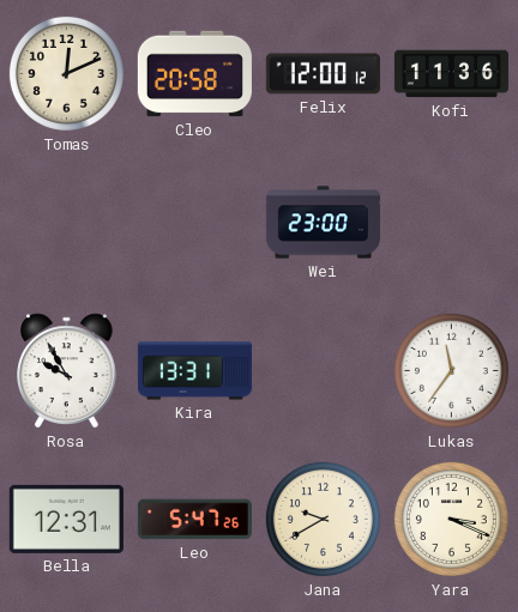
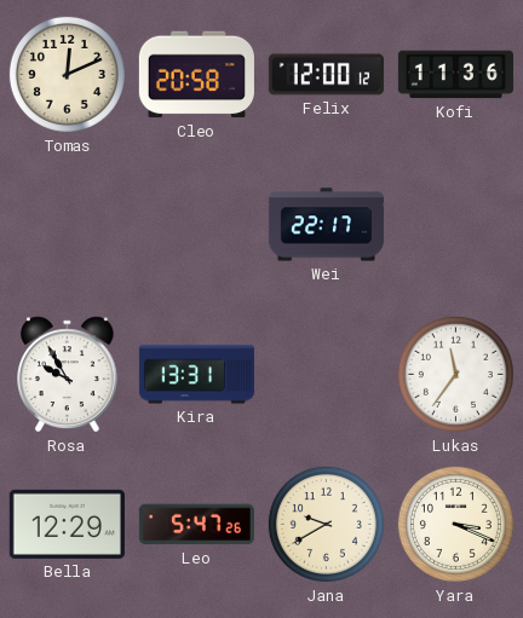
Wei: 23:00 -> 22:17
Bella: 12:31 -> 12:29
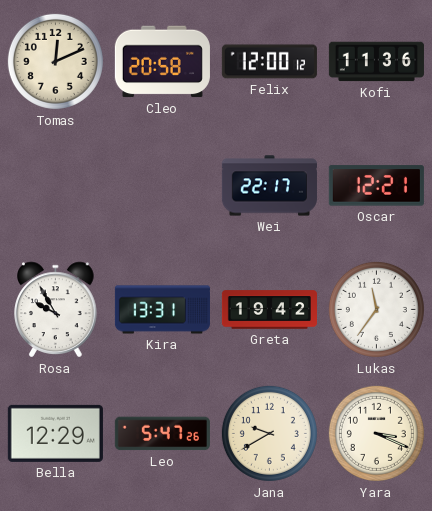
Oscar: none -> 12:21
Greta: none -> 19:42
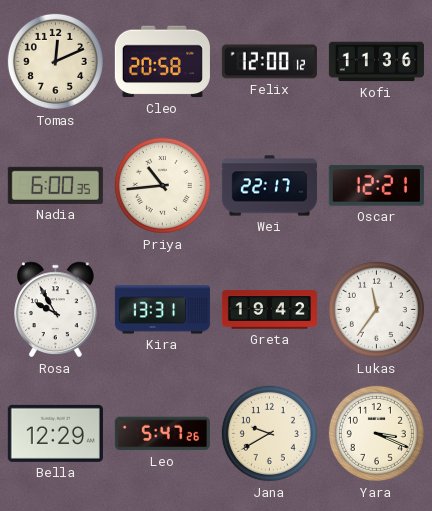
Nadia: none -> 6:00
Priya: none -> 10:44
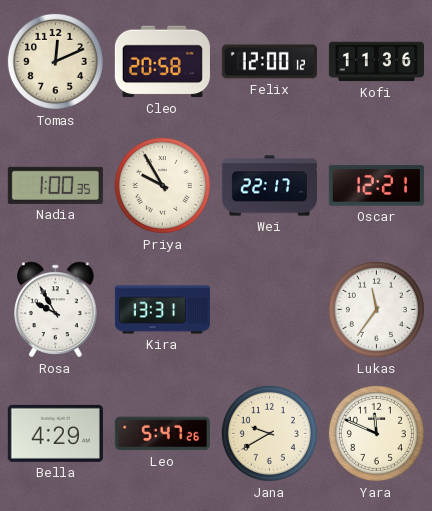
Nadia: 6:00 -> 1:00
Priya: 10:44 -> 9:55
Greta: 19:42 -> none
Bella: 12:29 -> 4:29
Yara: 3:19 -> 11:49
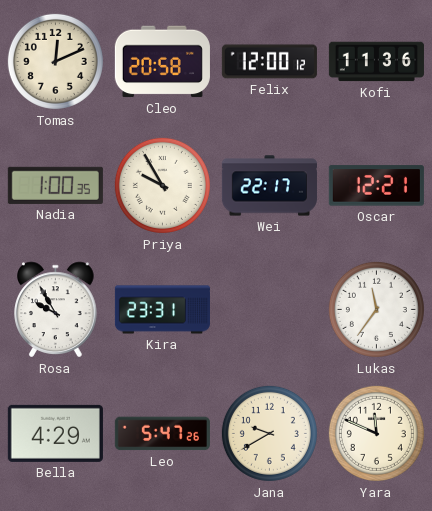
Kira: 13:31 -> 23:31
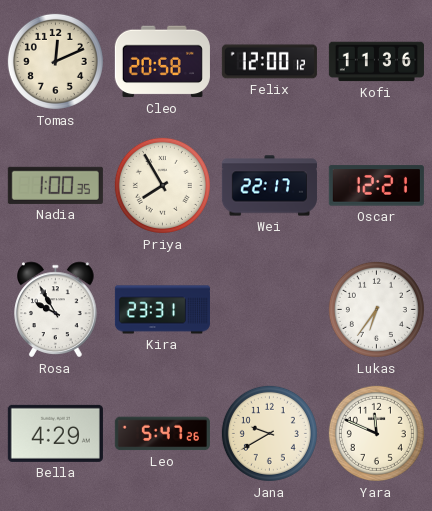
Priya: 9:55 -> 7:55
Lukas: 11:36 -> 6:36
